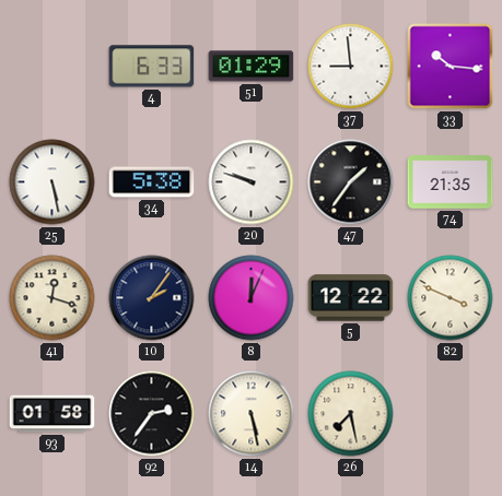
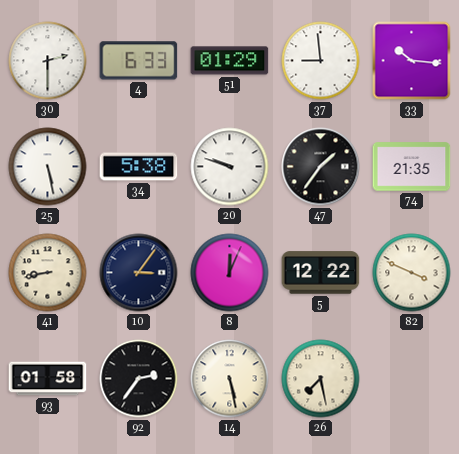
30: none -> 2:30
41: 12:18 -> 8:43
10: 2:06 -> 3:06
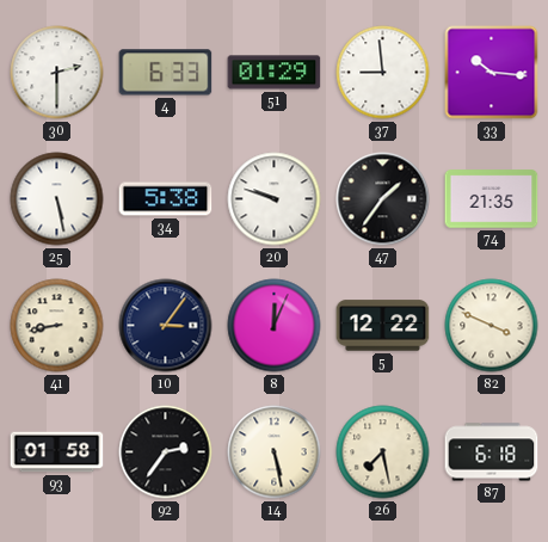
87: none -> 6:18
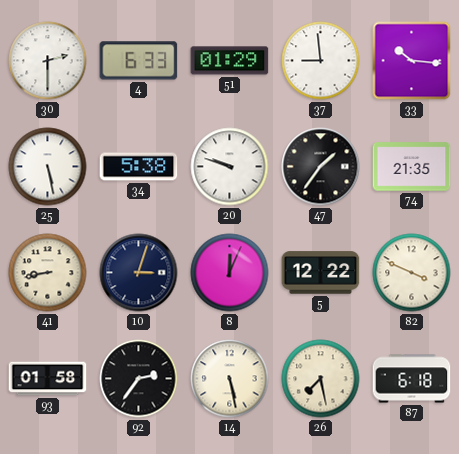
10: 3:06 -> 3:03
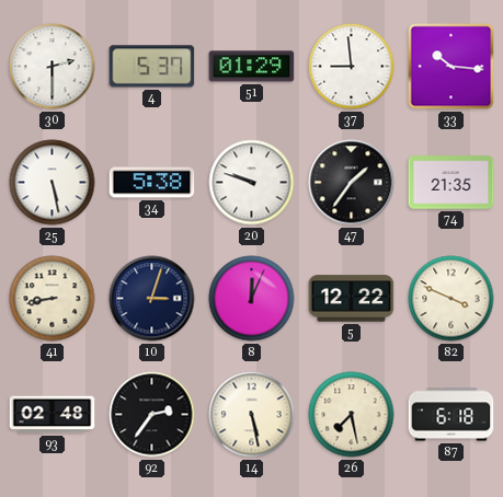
4: 6:33 -> 5:37
93: 01:58 -> 02:48
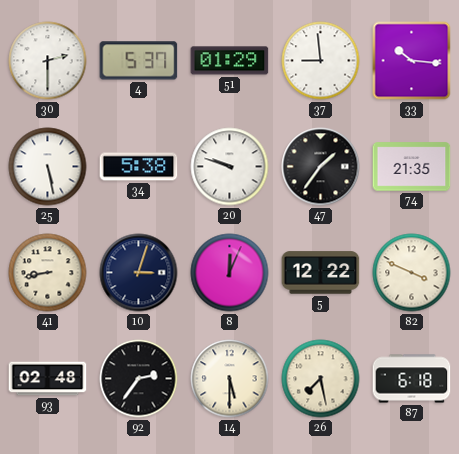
14: 5:28 -> 5:30
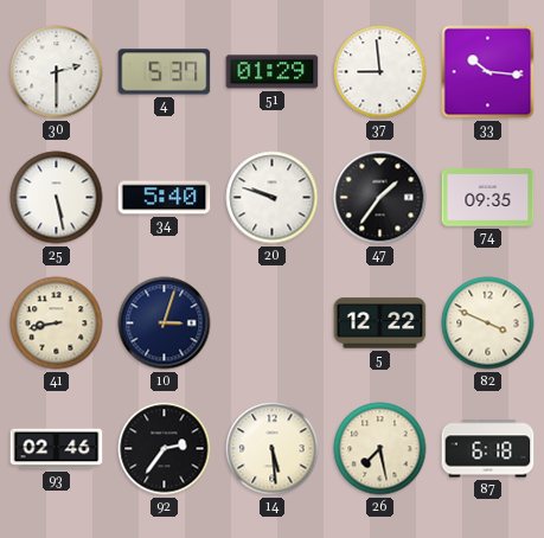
34: 5:38 -> 5:40
74: 21:35 -> 09:35
8: 12:04 -> none
93: 02:48 -> 02:46
14: 5:30 -> 5:29
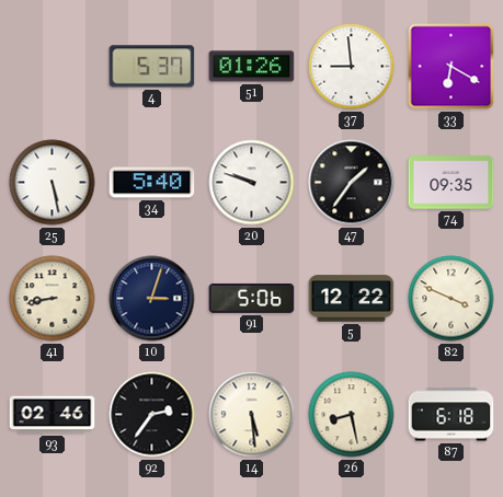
30: 2:30 -> none
51: 01:29 -> 01:26
33: 10:16 -> 6:20
91: none -> 5:06
26: 7:28 -> 8:28
